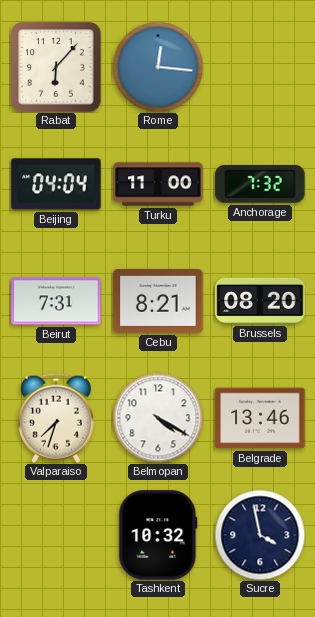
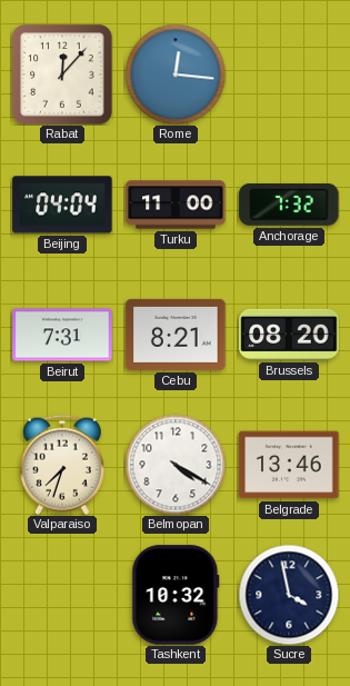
Rabat: 6:07 -> 12:07
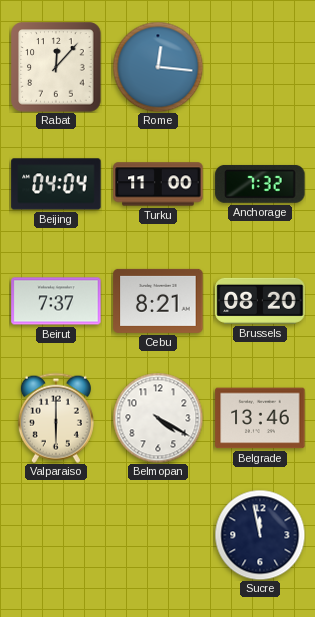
Beirut: 7:31 -> 7:37
Valparaiso: 7:33 -> 6:00
Tashkent: 10:32 -> none
Sucre: 3:58 -> 11:58
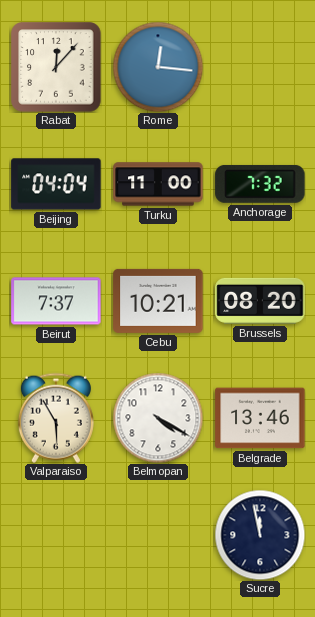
Cebu: 8:21 -> 10:21
Valparaiso: 6:00 -> 5:55
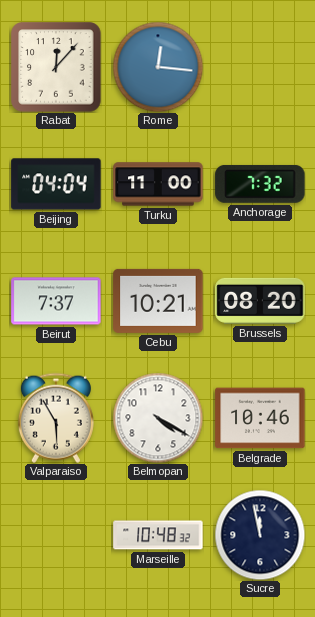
Belgrade: 13:46 -> 10:46
Marseille: none -> 10:48
